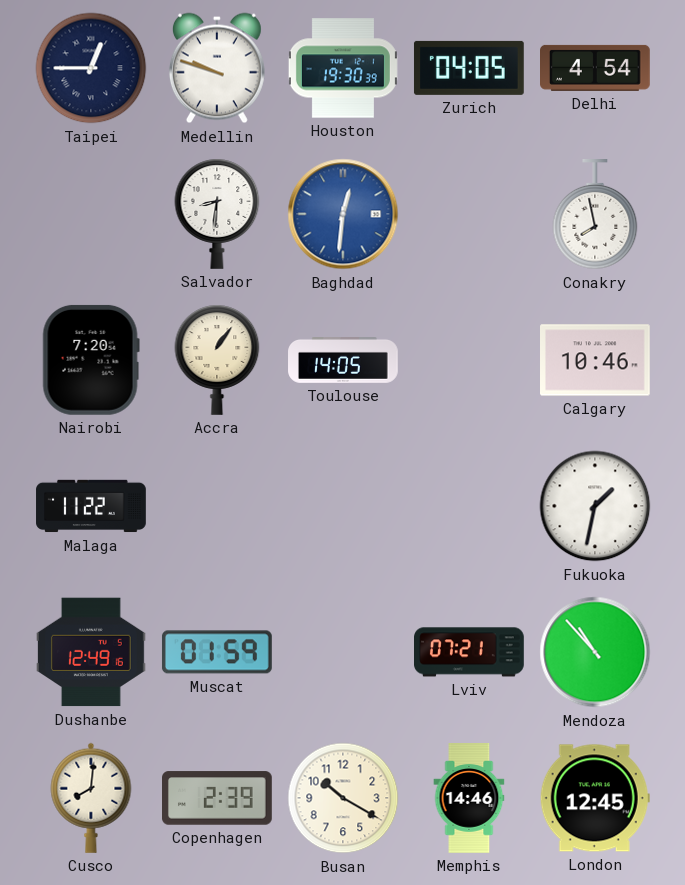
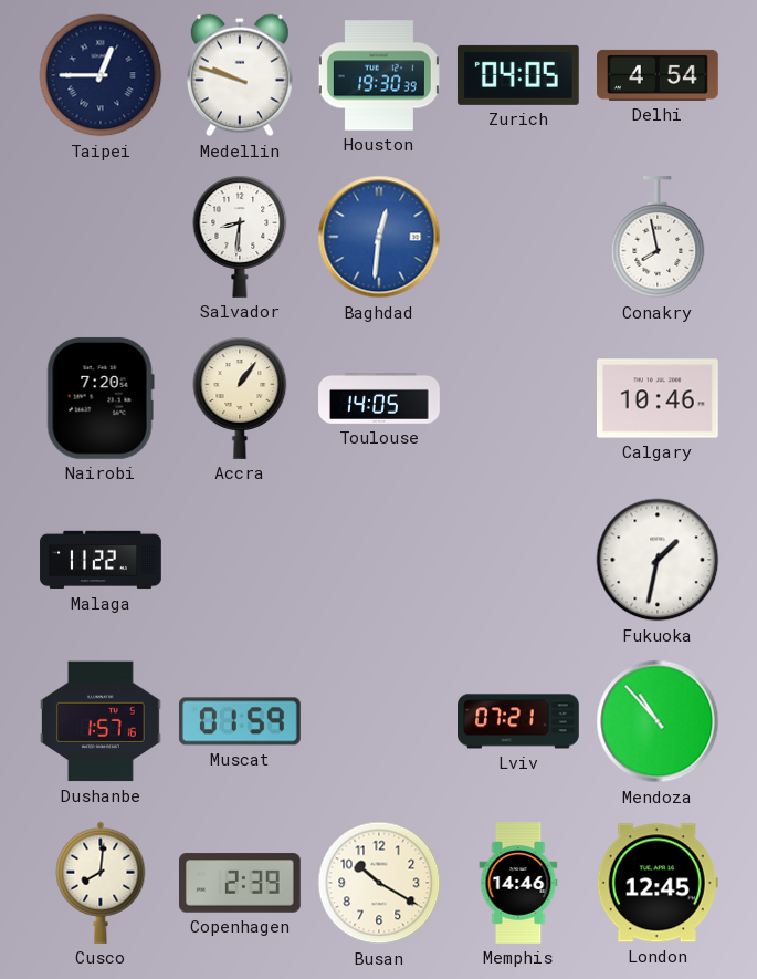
Dushanbe: 12:49 -> 1:57
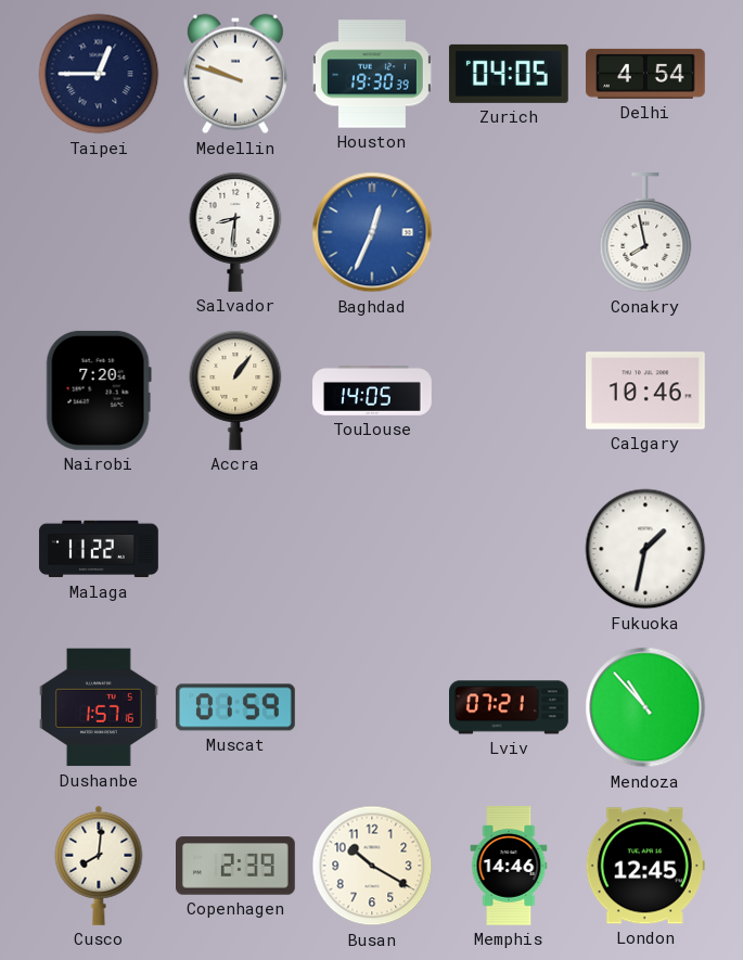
Baghdad: 12:31 -> 12:34
